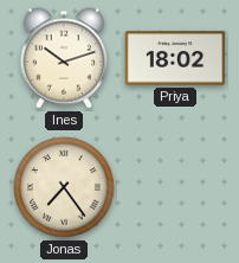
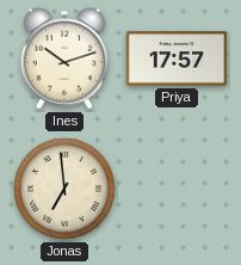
Priya: 18:02 -> 17:57
Jonas: 7:24 -> 6:59
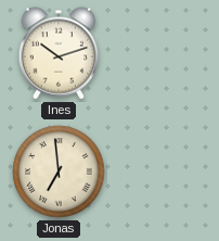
Priya: 17:57 -> none
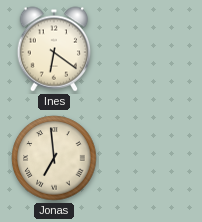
Ines: 10:12 -> 6:21
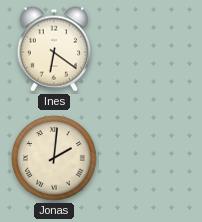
Jonas: 6:59 -> 2:01
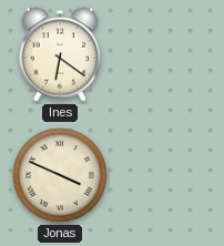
Jonas: 2:01 -> 3:49
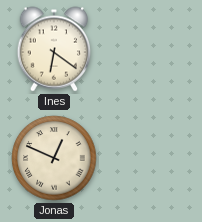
Jonas: 3:49 -> 12:49
